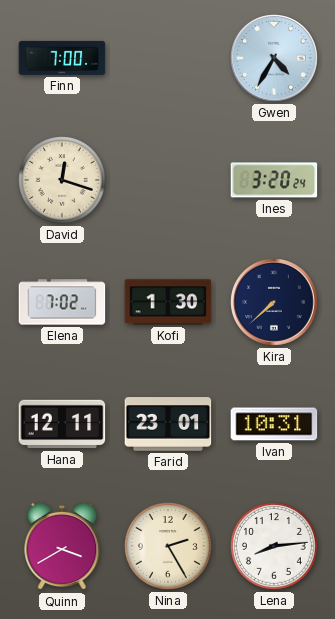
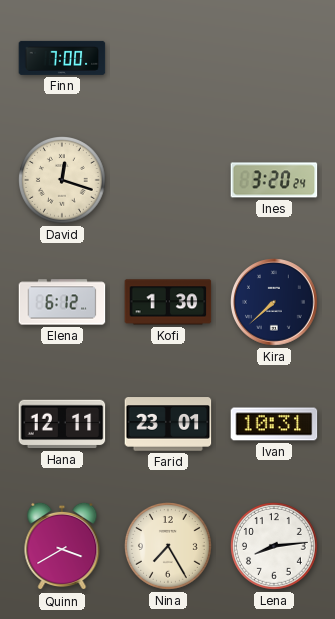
Gwen: 4:35 -> none
Elena: 7:02 -> 6:12
Nina: 2:25 -> 7:25
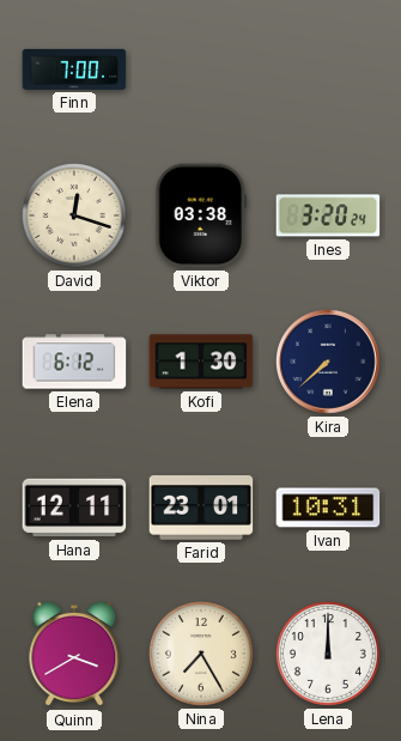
Viktor: none -> 03:38
Lena: 8:14 -> 12:00
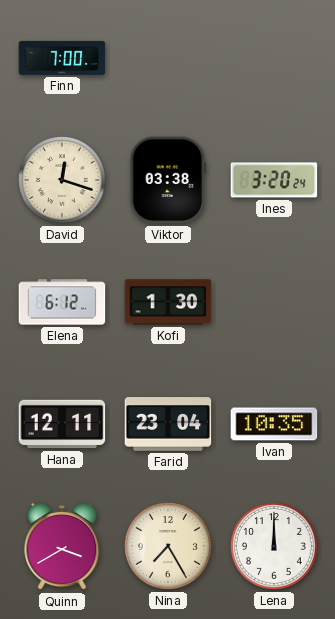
Kira: 7:38 -> none
Farid: 23:01 -> 23:04
Ivan: 10:31 -> 10:35
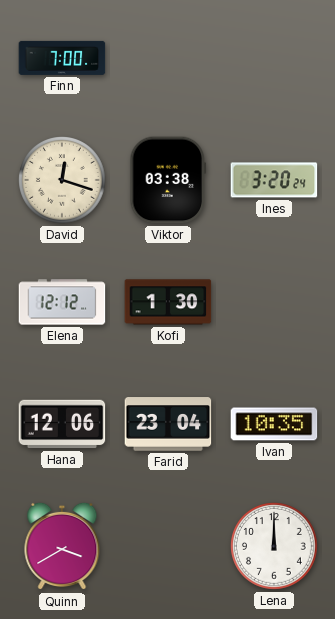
Elena: 6:12 -> 12:12
Hana: 12:11 -> 12:06
Nina: 7:25 -> none
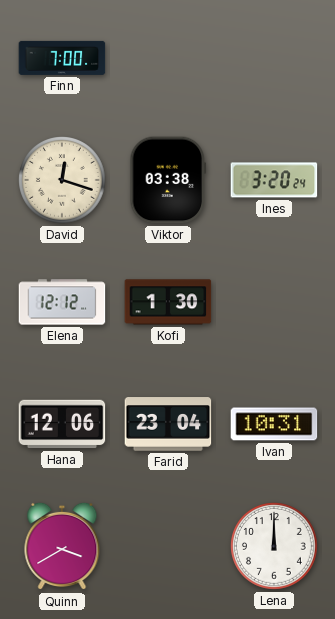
Ivan: 10:35 -> 10:31
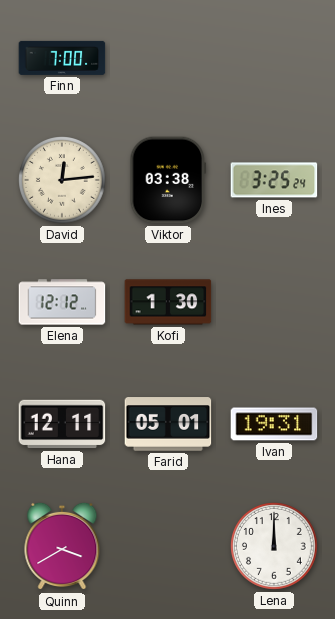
David: 12:18 -> 12:14
Ines: 3:20 -> 3:25
Hana: 12:06 -> 12:11
Farid: 23:04 -> 05:01
Ivan: 10:31 -> 19:31
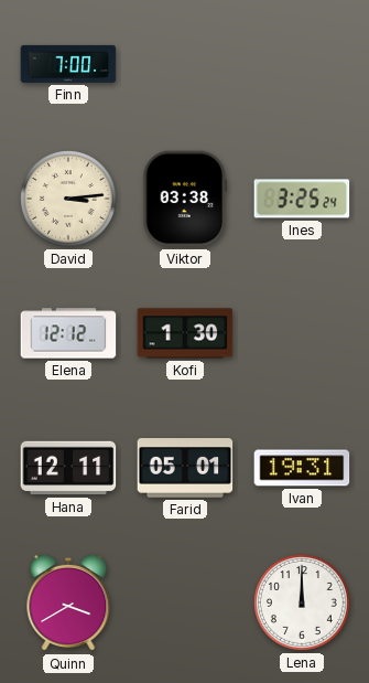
David: 12:14 -> 3:14
